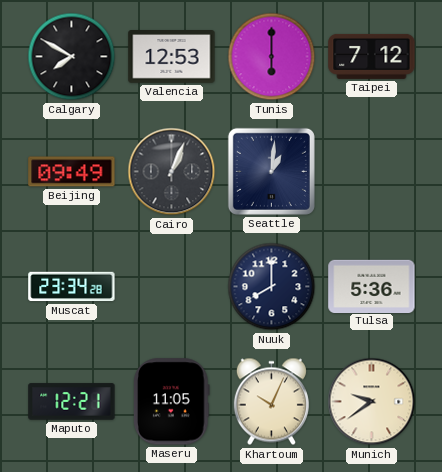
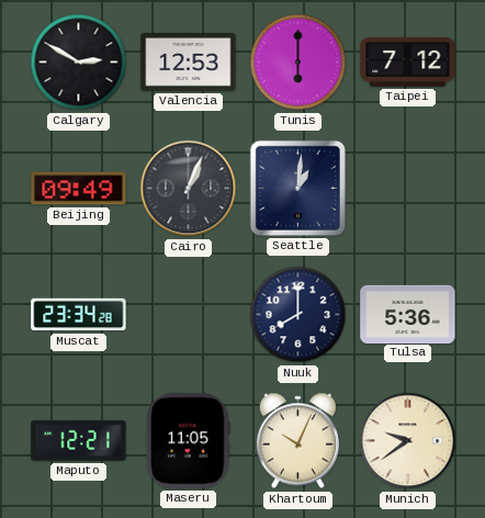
Calgary: 7:50 -> 2:50
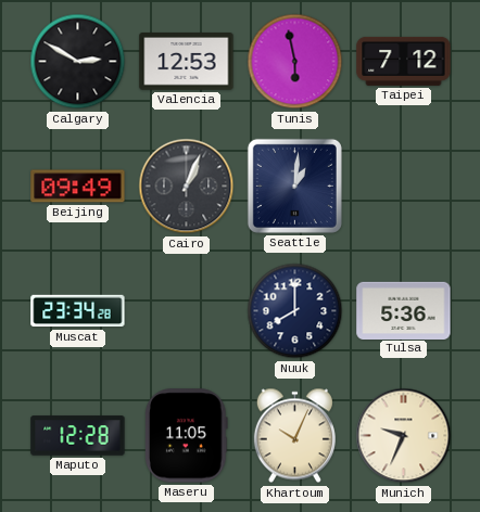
Tunis: 6:00 -> 5:58
Maputo: 12:21 -> 12:28
Munich: 9:39 -> 9:34
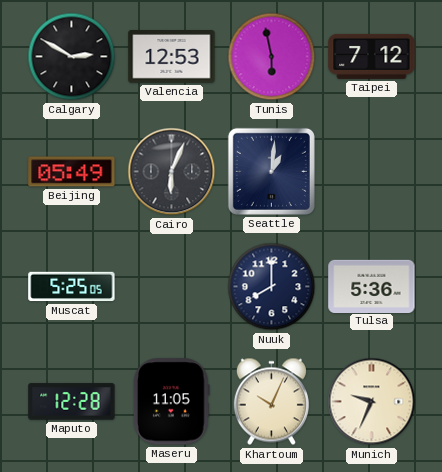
Beijing: 09:49 -> 05:49
Cairo: 1:04 -> 6:04
Muscat: 23:34 -> 5:25
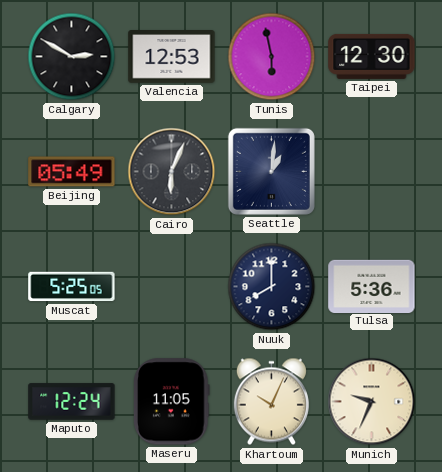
Taipei: 7:12 -> 12:30
Maputo: 12:28 -> 12:24
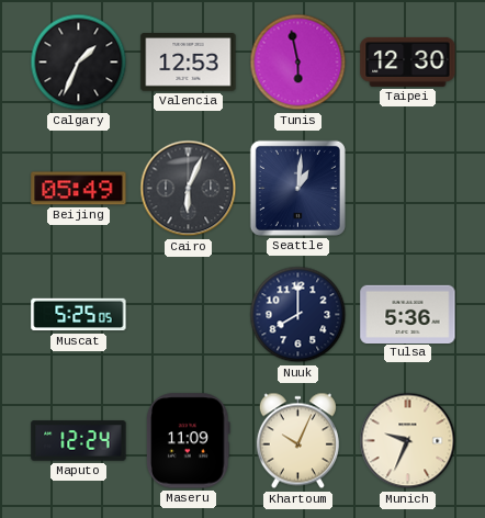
Calgary: 2:50 -> 1:34
Maseru: 11:05 -> 11:09
